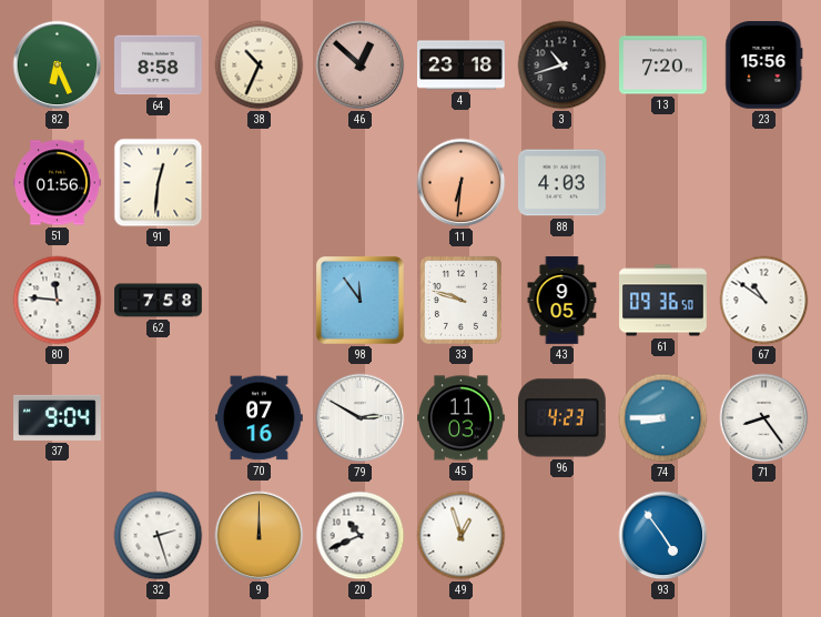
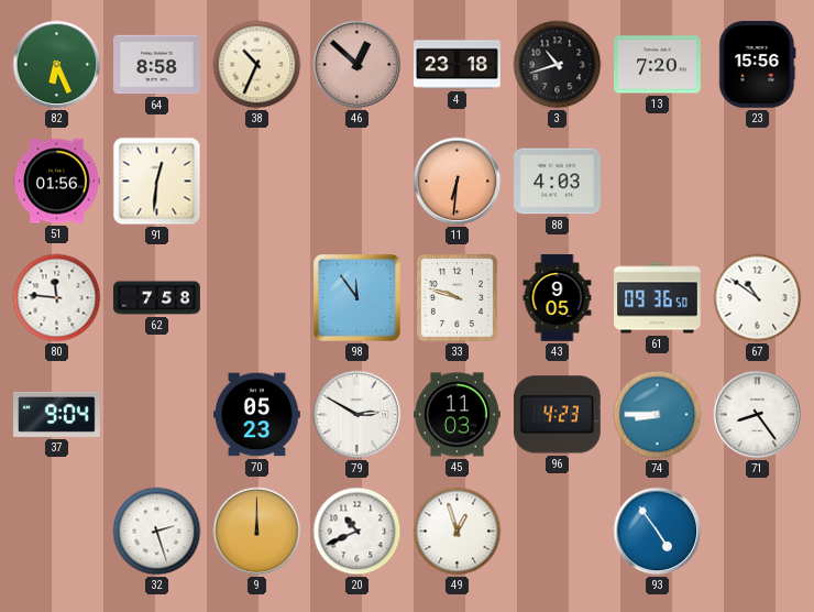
70: 07:16 -> 05:23
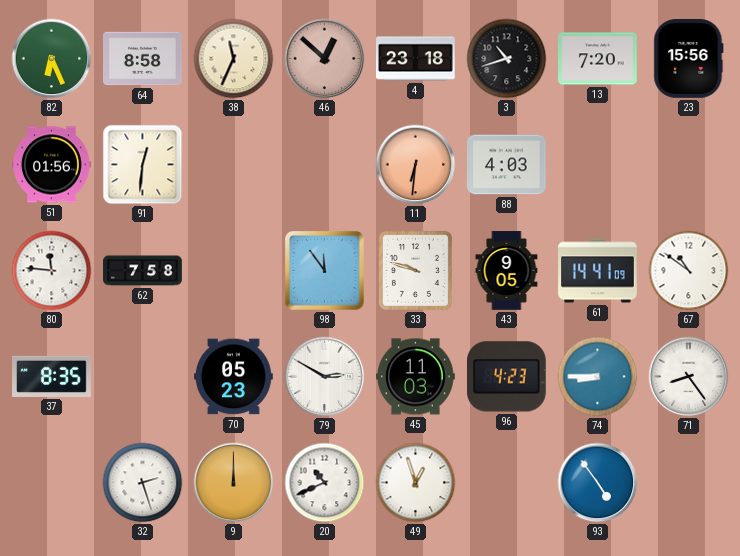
38: 10:34 -> 11:34
61: 09:36 -> 14:41
37: 9:04 -> 8:35
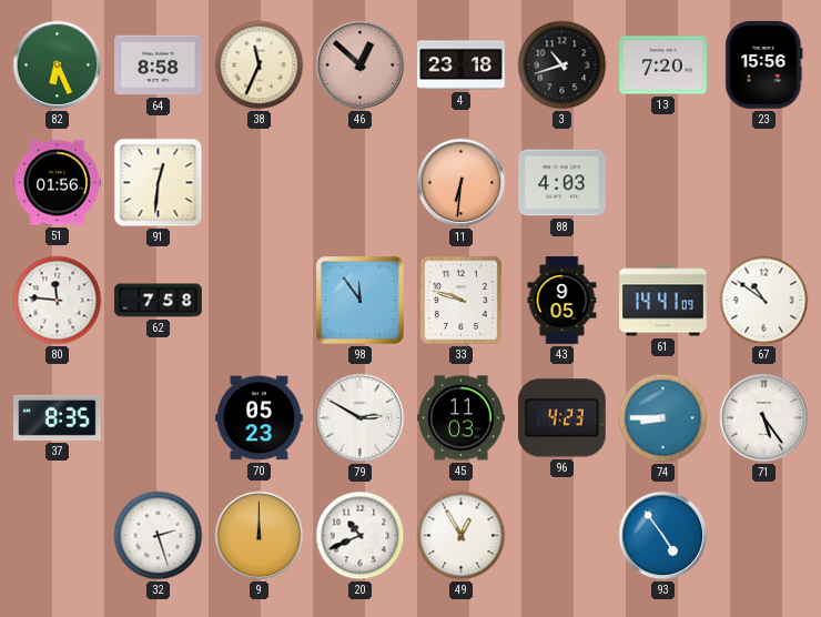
71: 8:24 -> 5:24
49: 12:57 -> 12:55
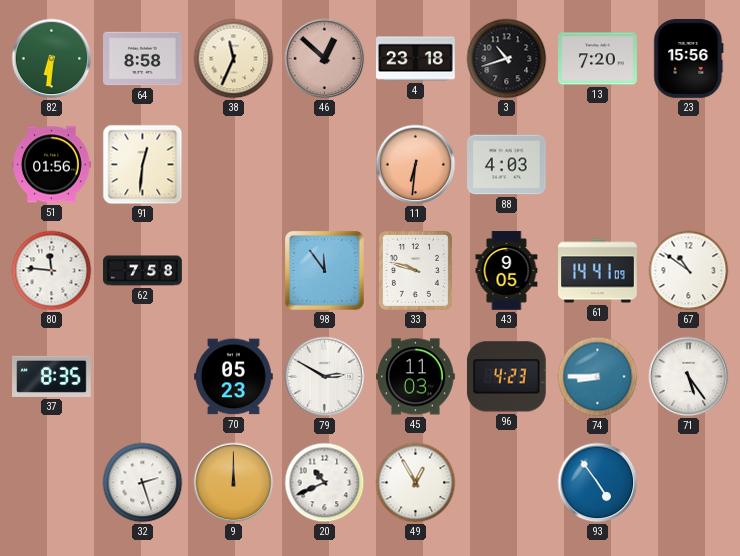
82: 6:26 -> 6:31
